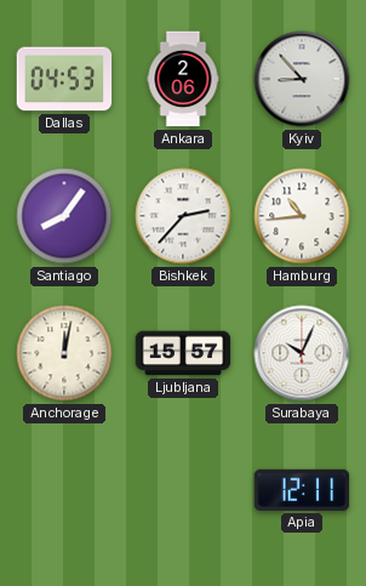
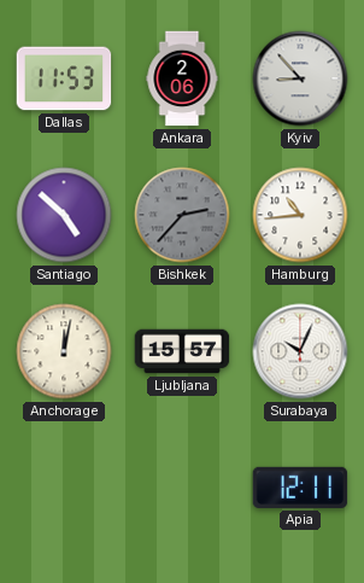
Dallas: 04:53 -> 11:53
Santiago: 8:06 -> 4:52
Bishkek dial: white -> grey
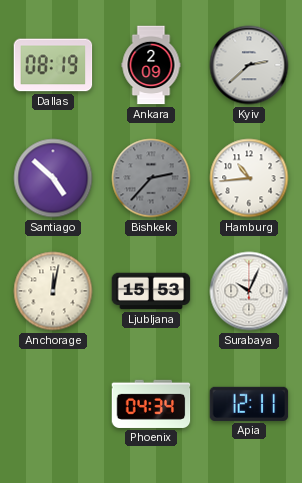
Dallas: 11:53 -> 08:19
Ankara: 2:06 -> 2:09
Kyiv: 8:53 -> 2:38
Ljubljana: 15:57 -> 15:53
Phoenix: none -> 04:34
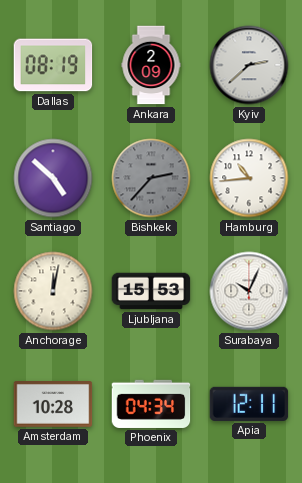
Amsterdam: none -> 10:28
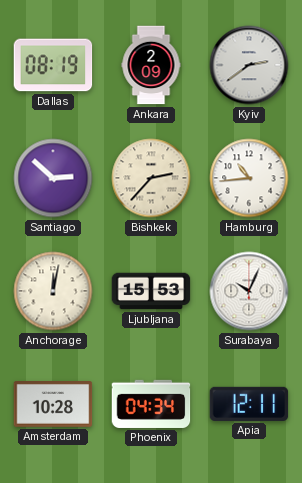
Kyiv: 2:38 -> 2:39
Santiago: 4:52 -> 2:52
Bishkek dial: grey -> cream
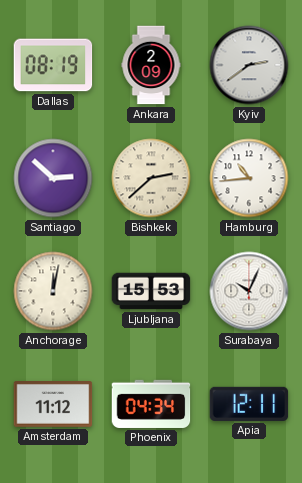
Bishkek: 2:37 -> 2:38
Amsterdam: 10:28 -> 11:12
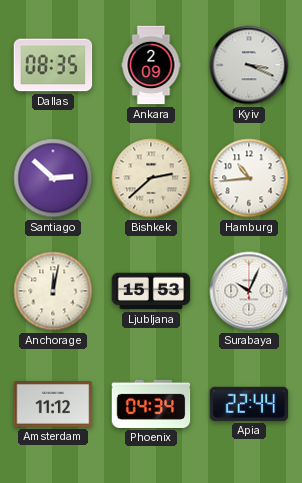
Dallas: 08:19 -> 08:35
Kyiv: 2:39 -> 3:19
Apia: 12:11 -> 22:44
